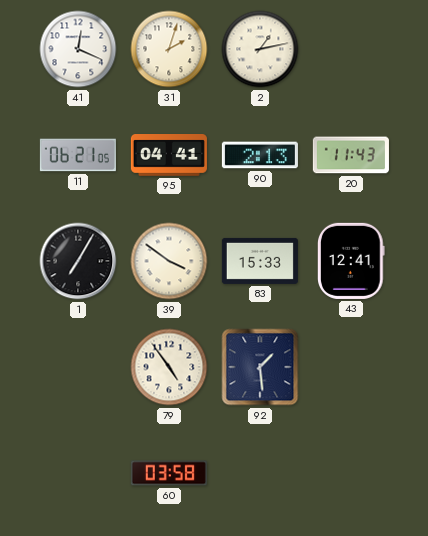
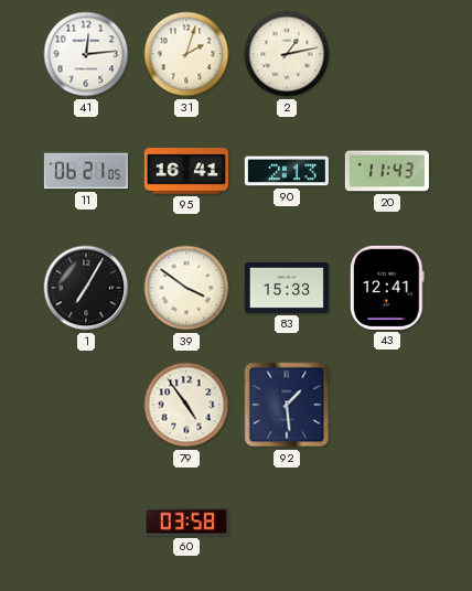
41: 12:19 -> 12:14
95: 04:41 -> 16:41
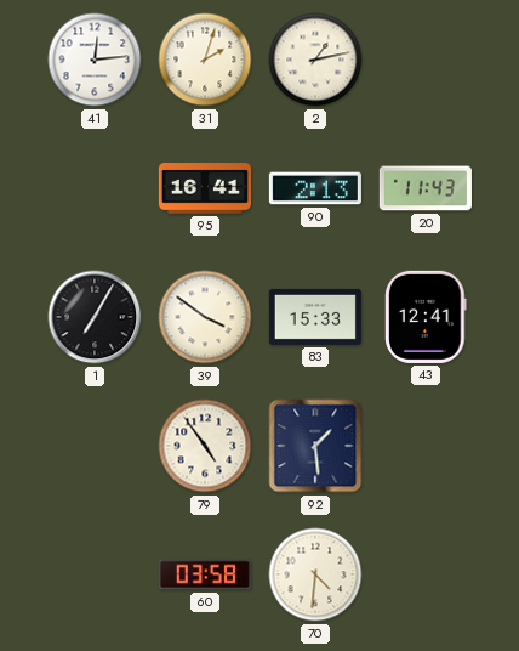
11: 06:21 -> none
70: none -> 4:31
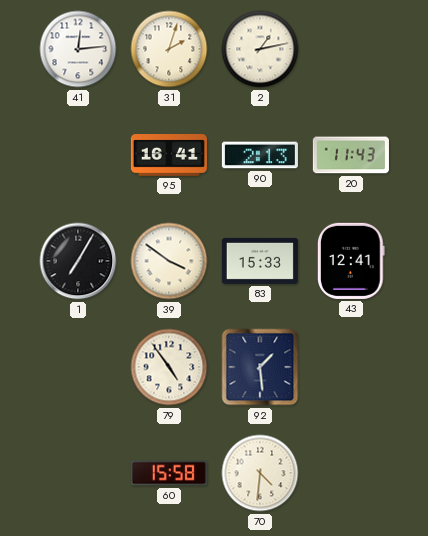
60: 03:58 -> 15:58
